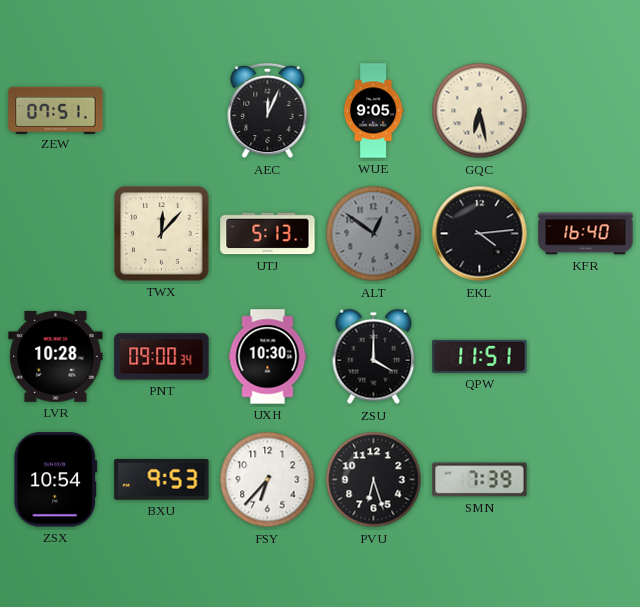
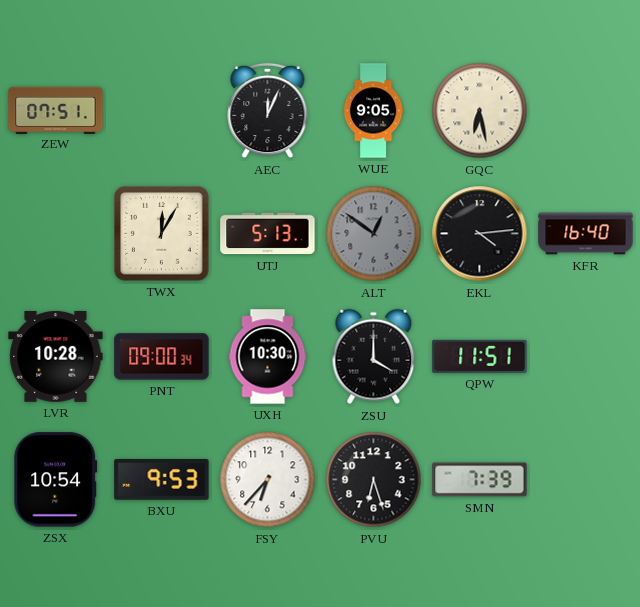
TWX: 12:07 -> 12:05
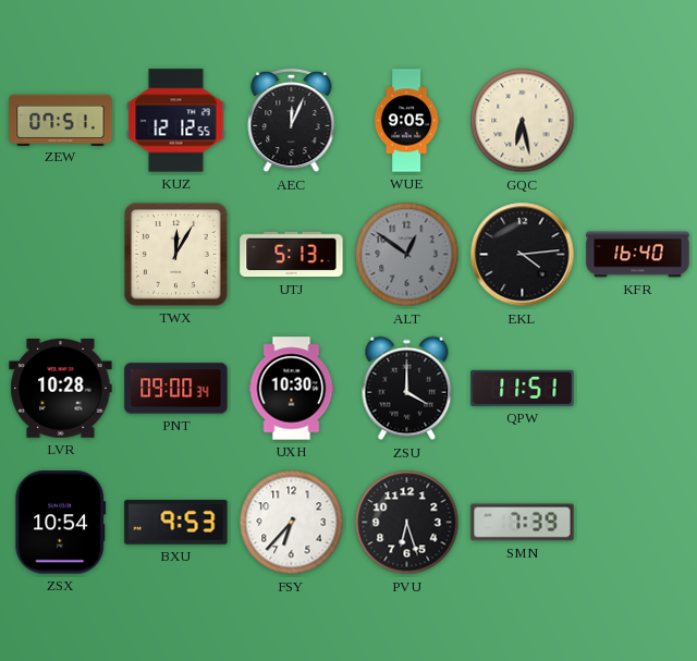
KUZ: none -> 12:12
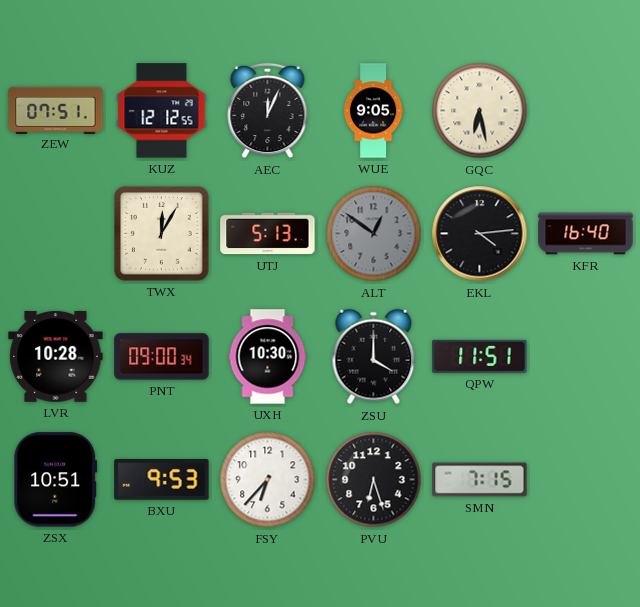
ZSX: 10:54 -> 10:51
SMN: 7:39 -> 7:15
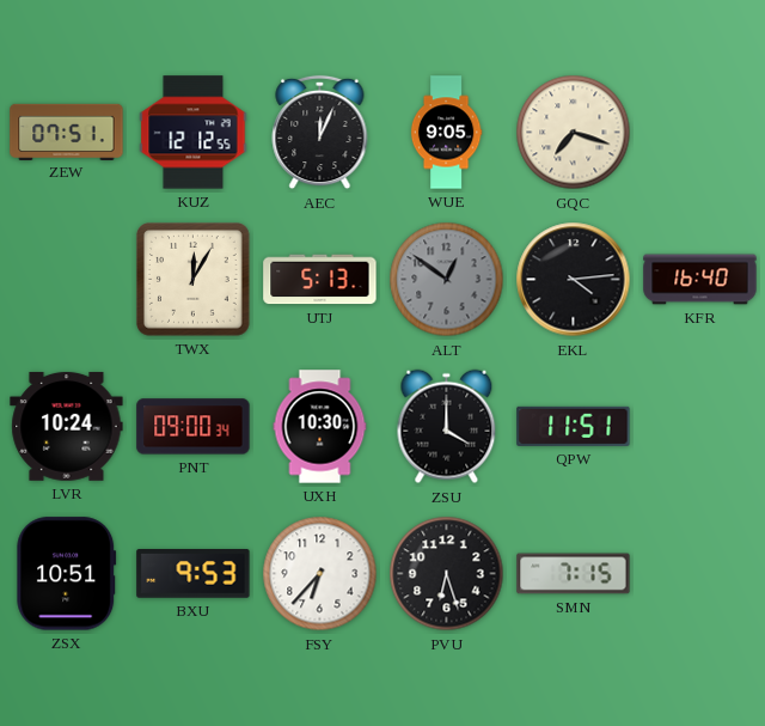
GQC: 6:28 -> 7:18
LVR: 10:28 -> 10:24
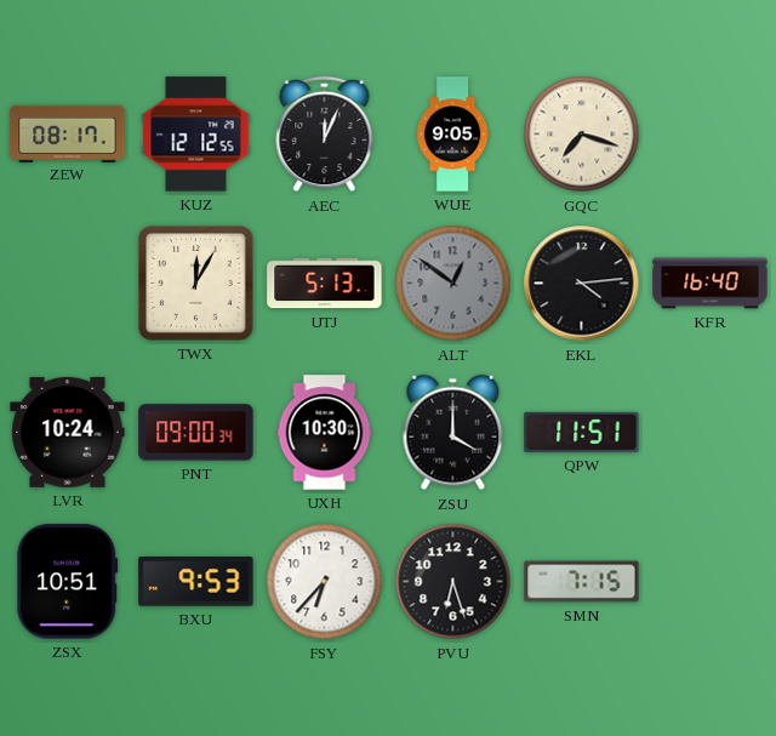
ZEW: 07:51 -> 08:17
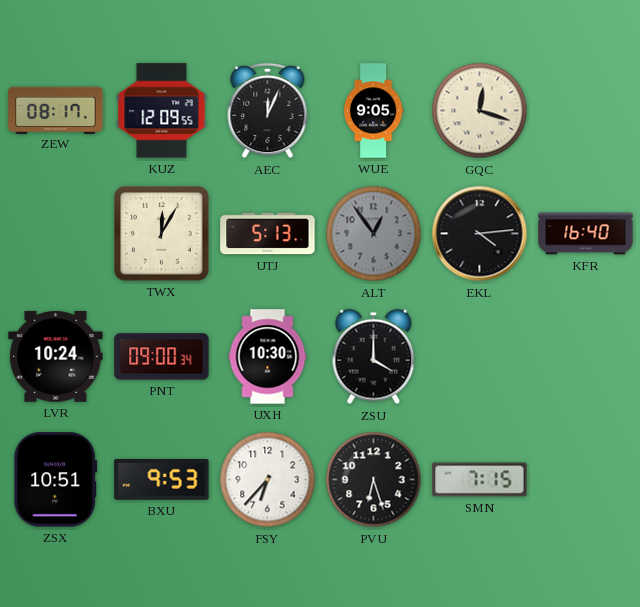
KUZ: 12:12 -> 12:09
GQC: 7:18 -> 12:18
ALT: 12:51 -> 12:54
QPW: 11:51 -> none
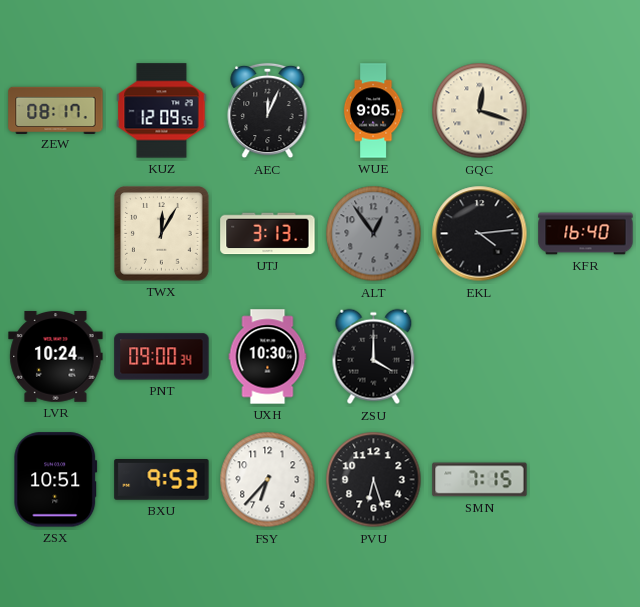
UTJ: 5:13 -> 3:13
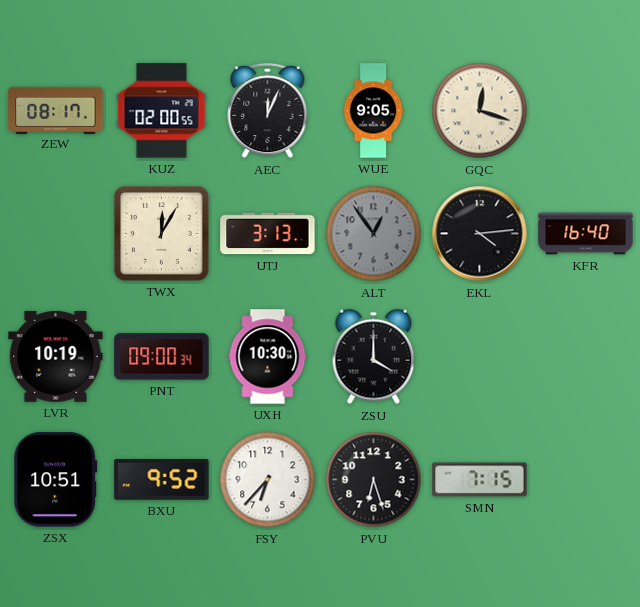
KUZ: 12:09 -> 02:00
LVR: 10:24 -> 10:19
BXU: 9:53 -> 9:52
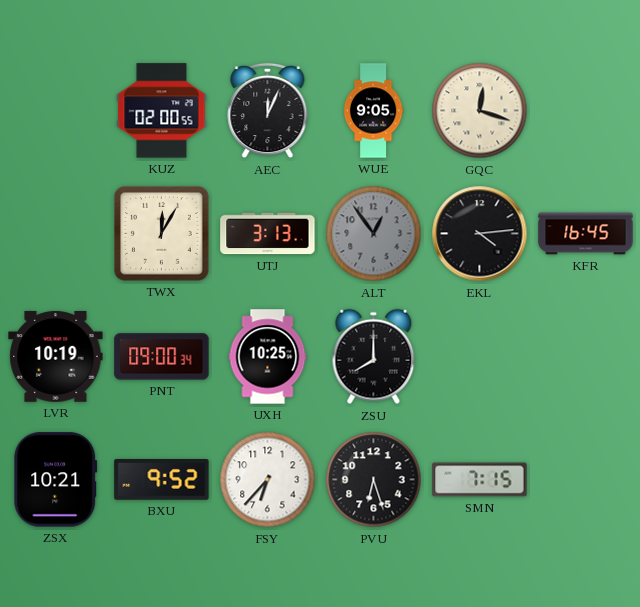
ZEW: 08:17 -> none
KFR: 16:40 -> 16:45
UXH: 10:30 -> 10:25
ZSU: 4:00 -> 8:00
ZSX: 10:51 -> 10:21
